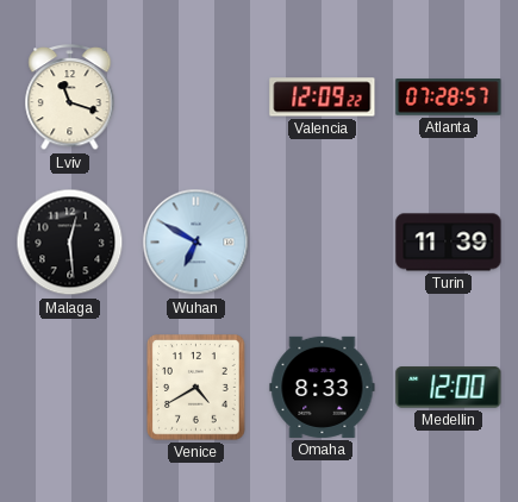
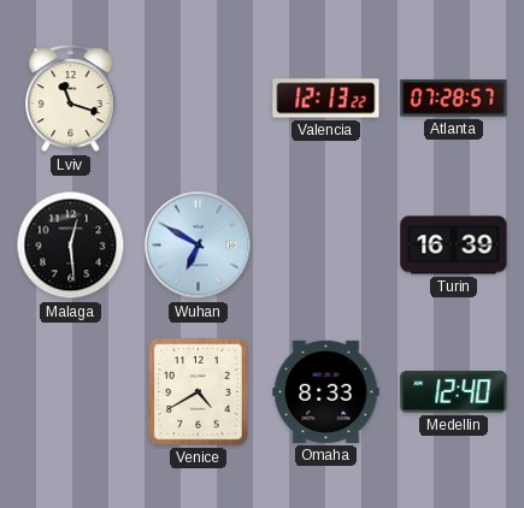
Valencia: 12:09 -> 12:13
Turin: 11:39 -> 16:39
Medellin: 12:00 -> 12:40
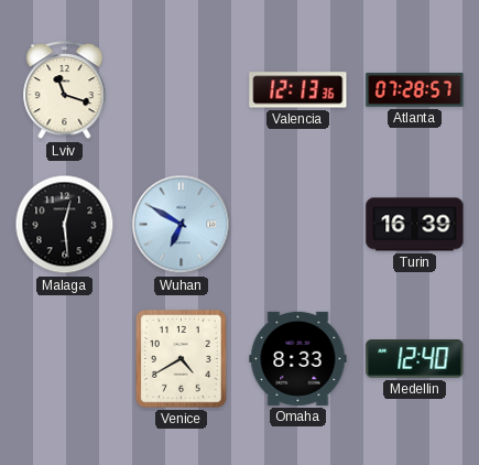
Valencia: 12:13:22 -> 12:13:36
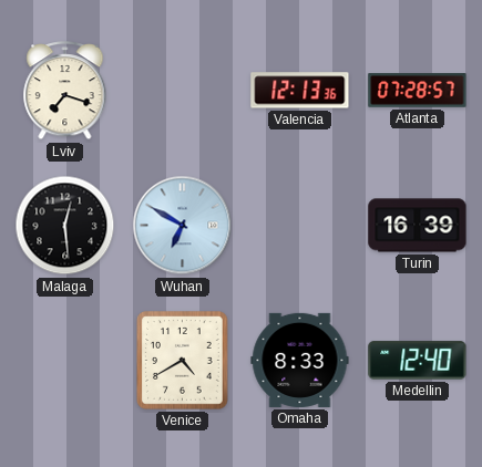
Lviv: 11:18 -> 7:18
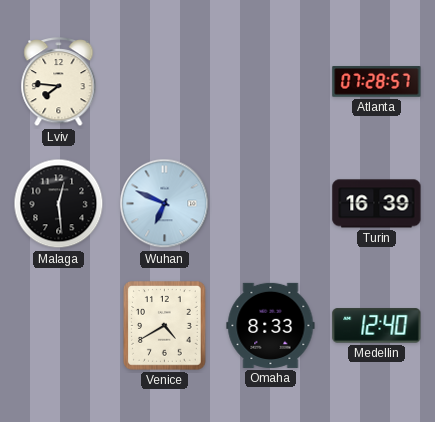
Lviv: 7:18 -> 7:46
Valencia: 12:13 -> none
Wuhan: 6:50 -> 6:49
